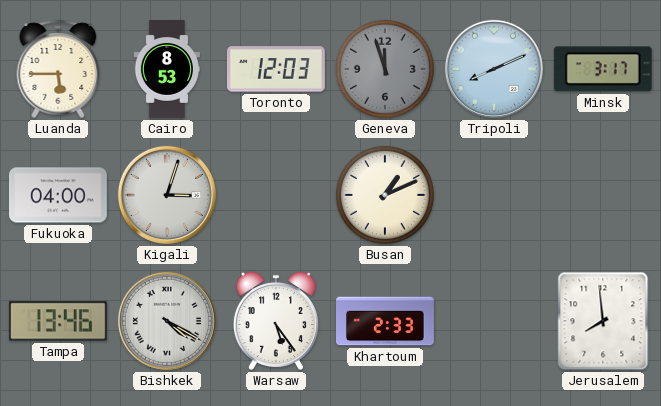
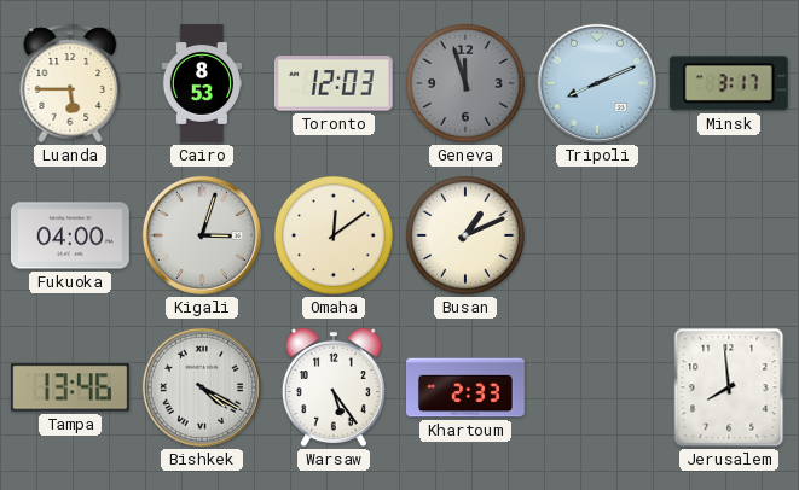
Omaha: none -> 12:09
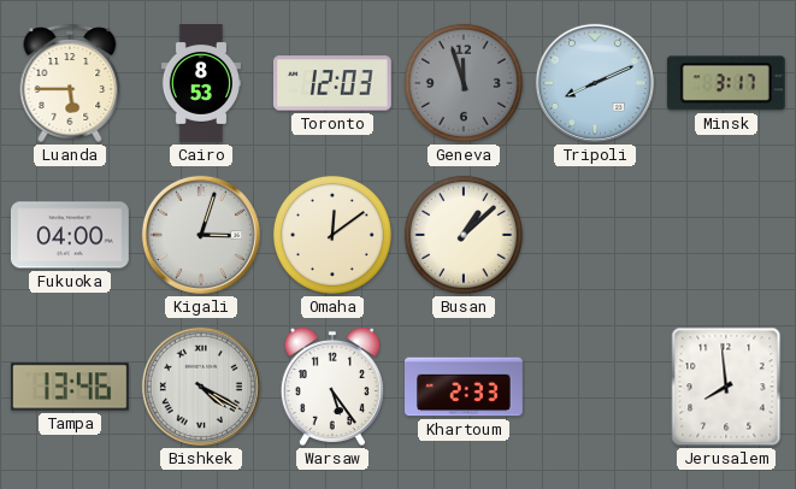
Busan: 1:11 -> 1:08
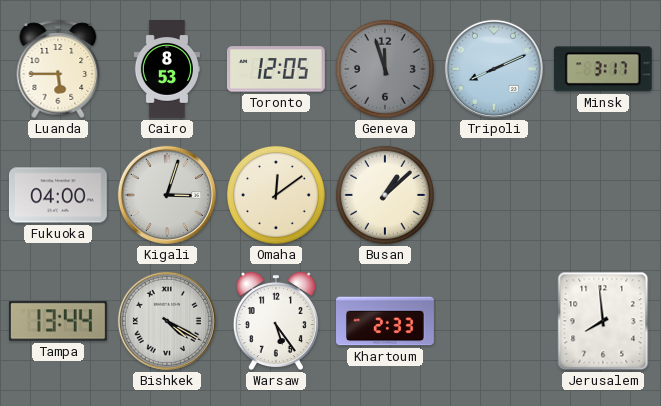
Toronto: 12:03 -> 12:05
Tampa: 13:46 -> 13:44
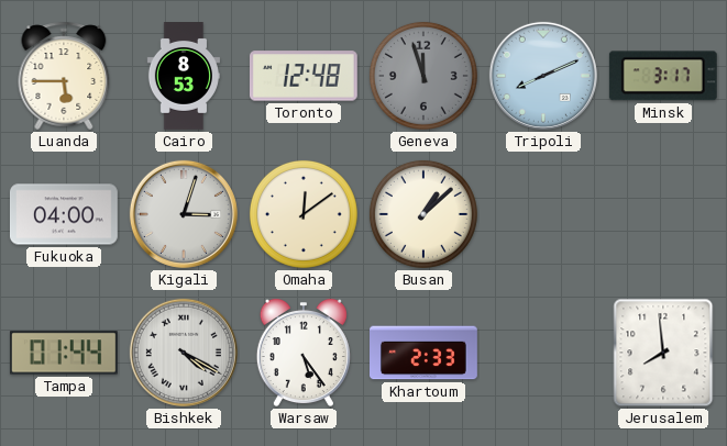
Toronto: 12:05 -> 12:48
Tampa: 13:44 -> 01:44
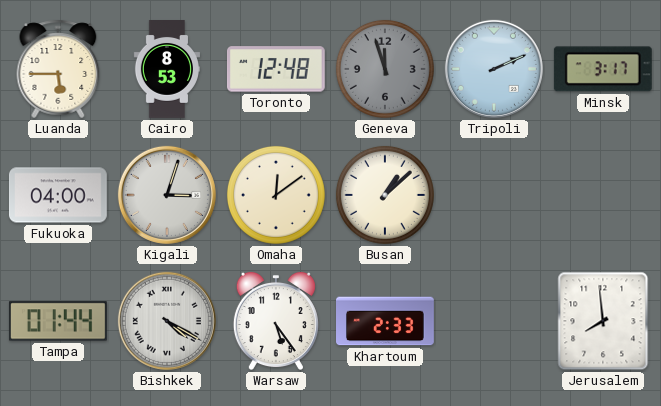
Tripoli: 8:11 -> 2:11
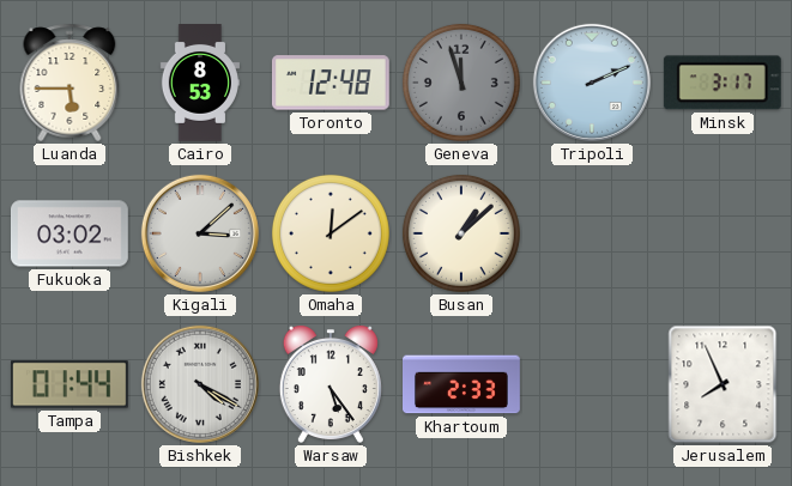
Fukuoka: 04:00 -> 03:02
Kigali: 3:03 -> 3:08
Jerusalem: 7:59 -> 7:56
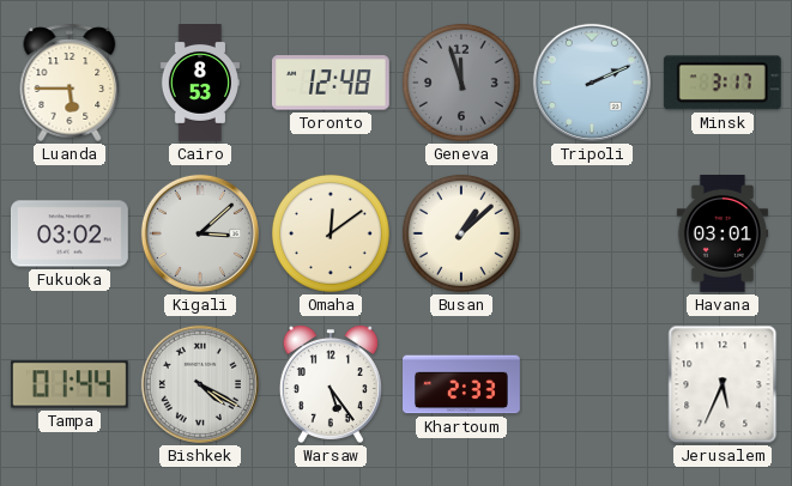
Havana: none -> 03:01
Jerusalem: 7:56 -> 5:34
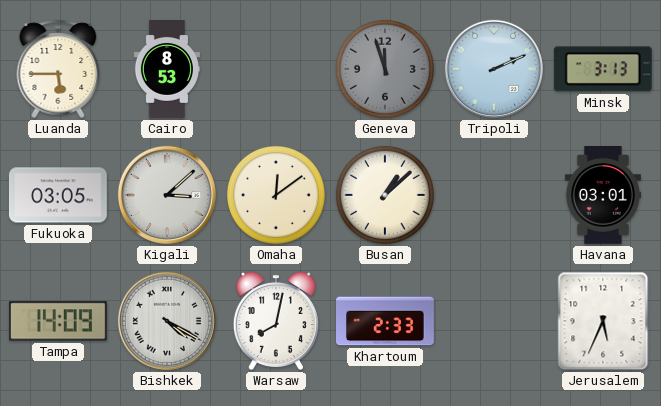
Toronto: 12:48 -> none
Minsk: 3:17 -> 3:13
Fukuoka: 03:02 -> 03:05
Tampa: 01:44 -> 14:09
Warsaw: 5:24 -> 8:02
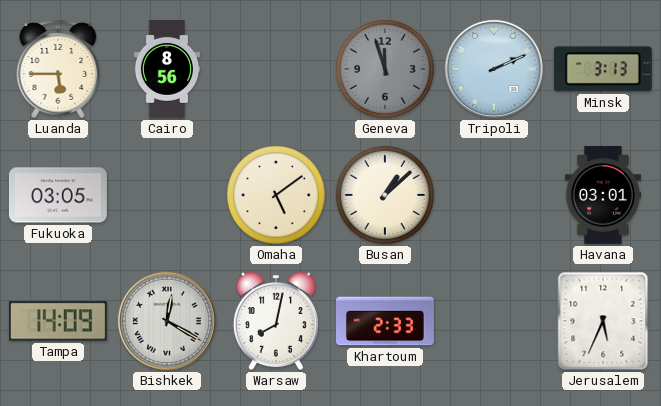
Cairo: 8:53 -> 8:56
Kigali: 3:08 -> none
Omaha: 12:09 -> 5:09
Bishkek: 4:20 -> 12:20
